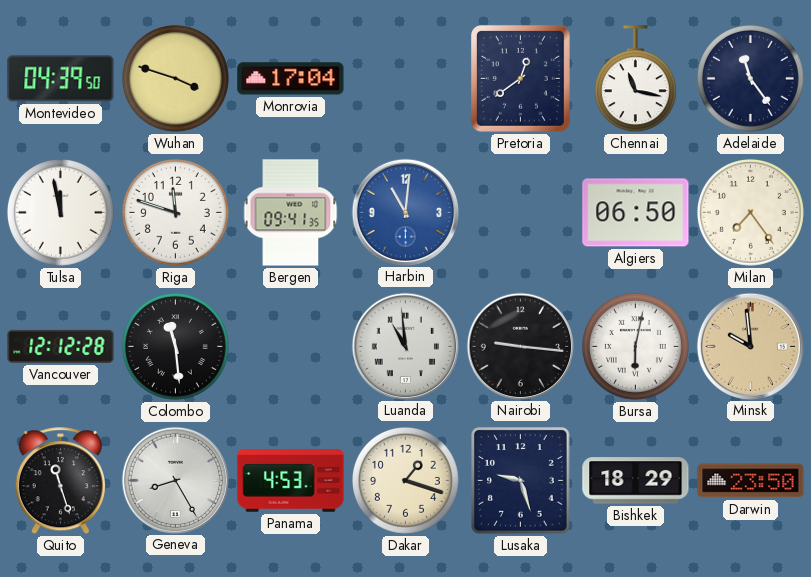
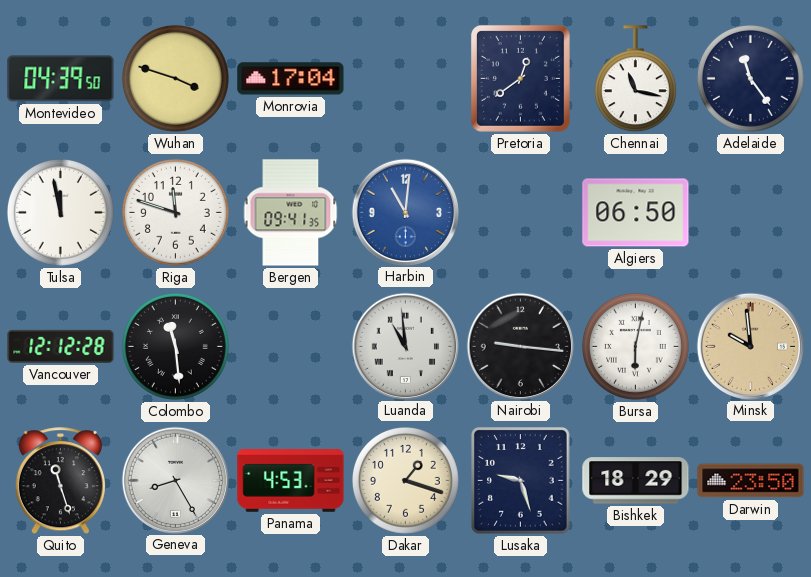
Milan: 7:24 -> none
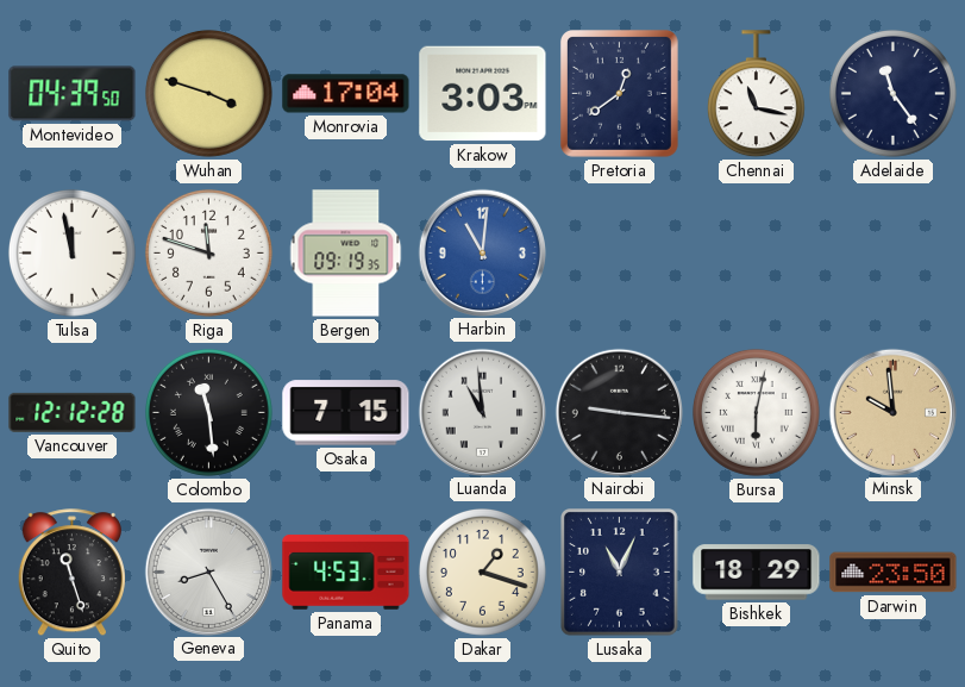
Krakow: none -> 3:03
Bergen: 09:41 -> 09:19
Algiers: 06:50 -> none
Osaka: none -> 7:15
Lusaka: 9:27 -> 11:04
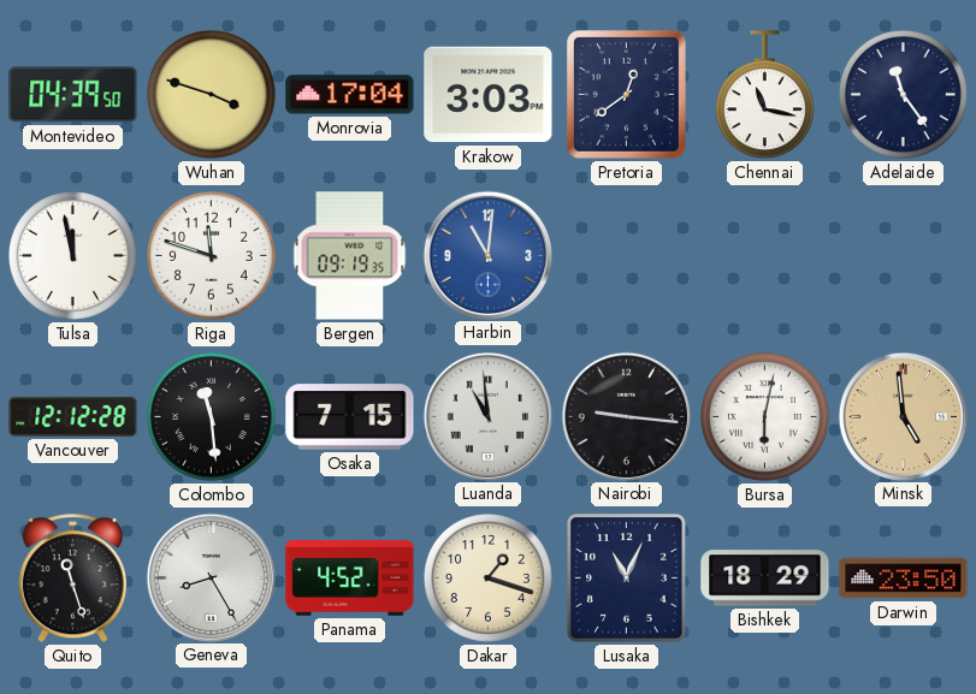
Minsk: 9:59 -> 4:59
Panama: 4:53 -> 4:52
